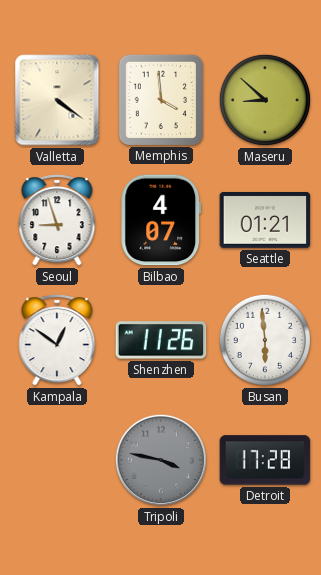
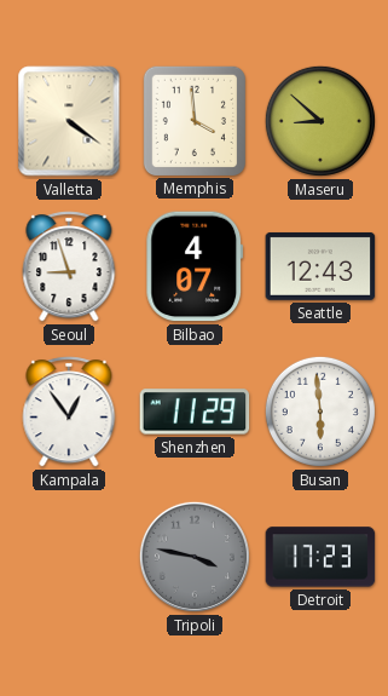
Seattle: 01:21 -> 12:43
Kampala: 12:51 -> 12:54
Shenzhen: 11:26 -> 11:29
Detroit: 17:28 -> 17:23
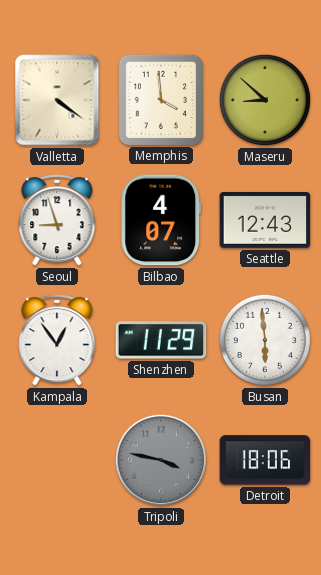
Detroit: 17:23 -> 18:06
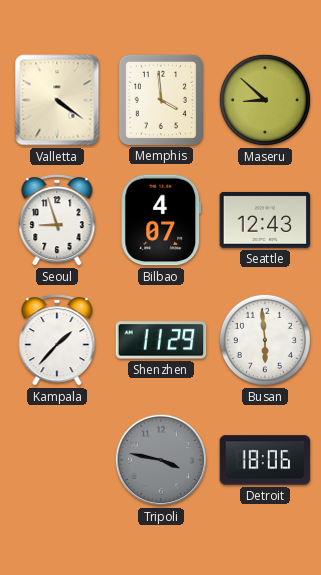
Kampala: 12:54 -> 1:37
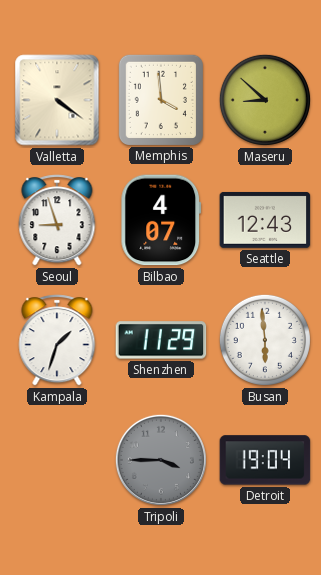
Kampala: 1:37 -> 1:33
Tripoli: 3:47 -> 3:45
Detroit: 18:06 -> 19:04
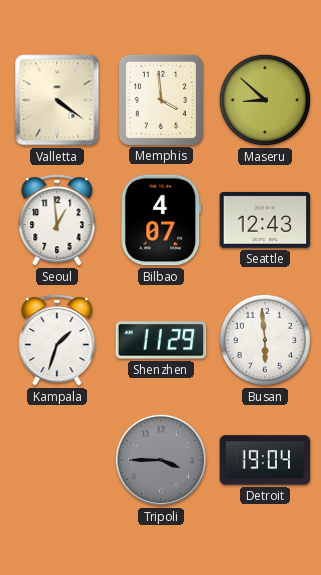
Seoul: 8:57 -> 12:59
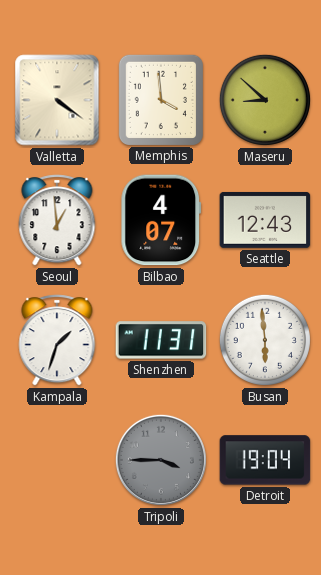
Shenzhen: 11:29 -> 11:31
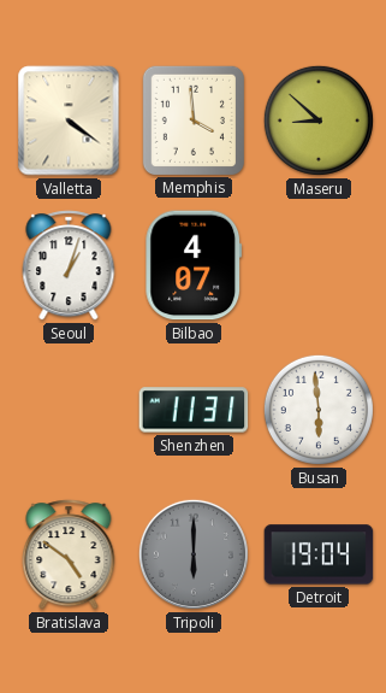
Seoul: 12:59 -> 1:03
Seattle: 12:43 -> none
Kampala: 1:33 -> none
Bratislava: none -> 4:51
Tripoli: 3:45 -> 6:00
